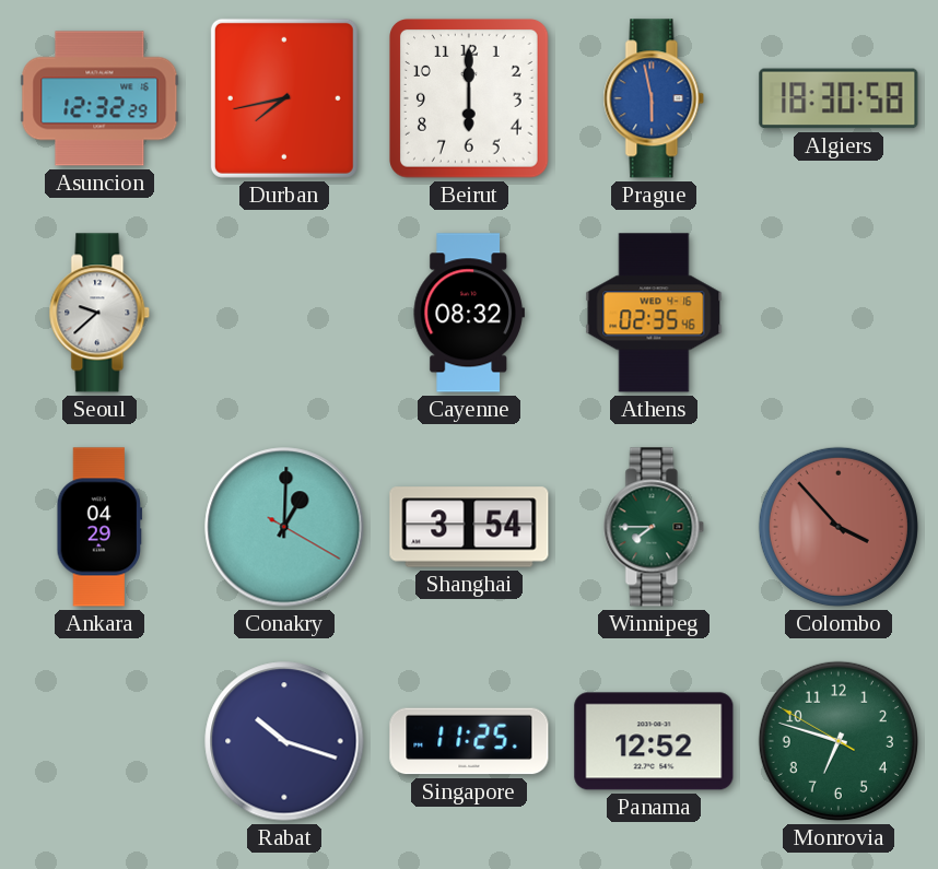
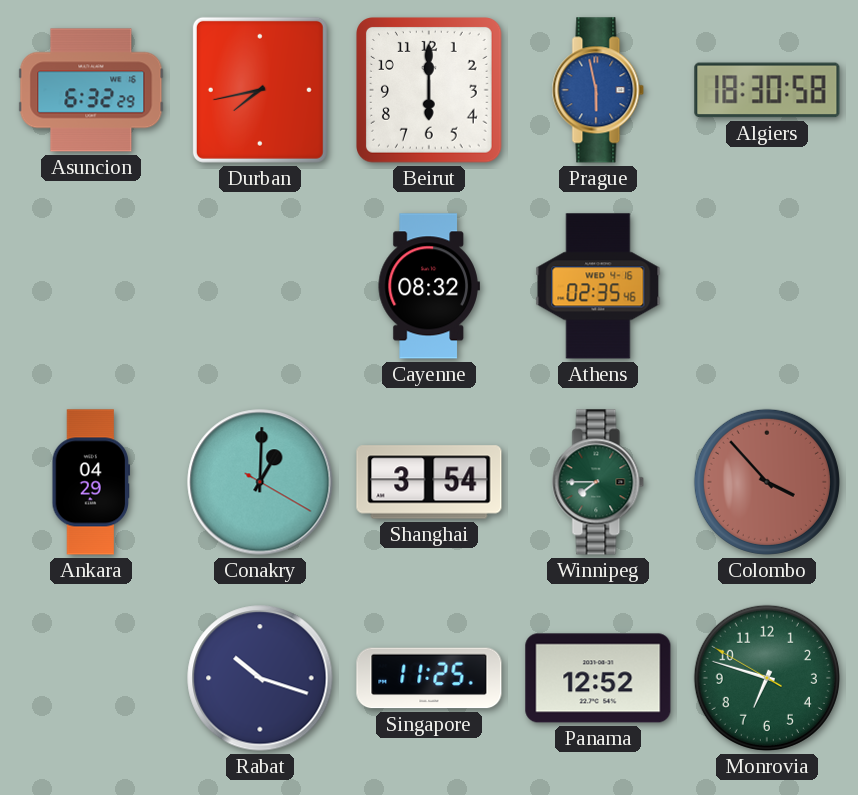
Asuncion: 12:32 -> 6:32
Seoul: 9:38 -> none
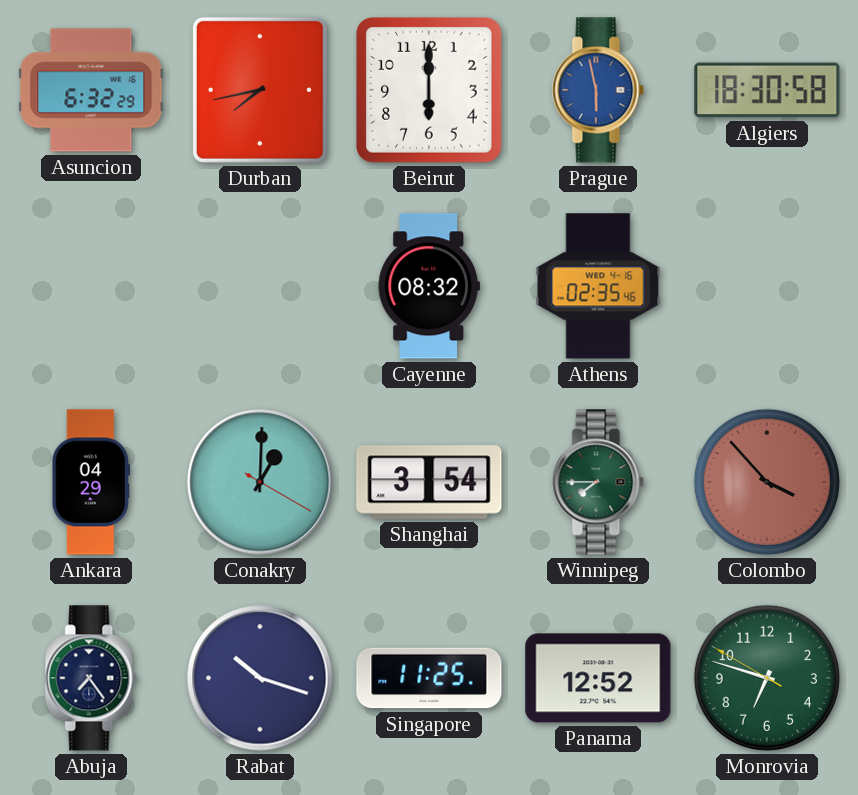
Abuja: none -> 7:24
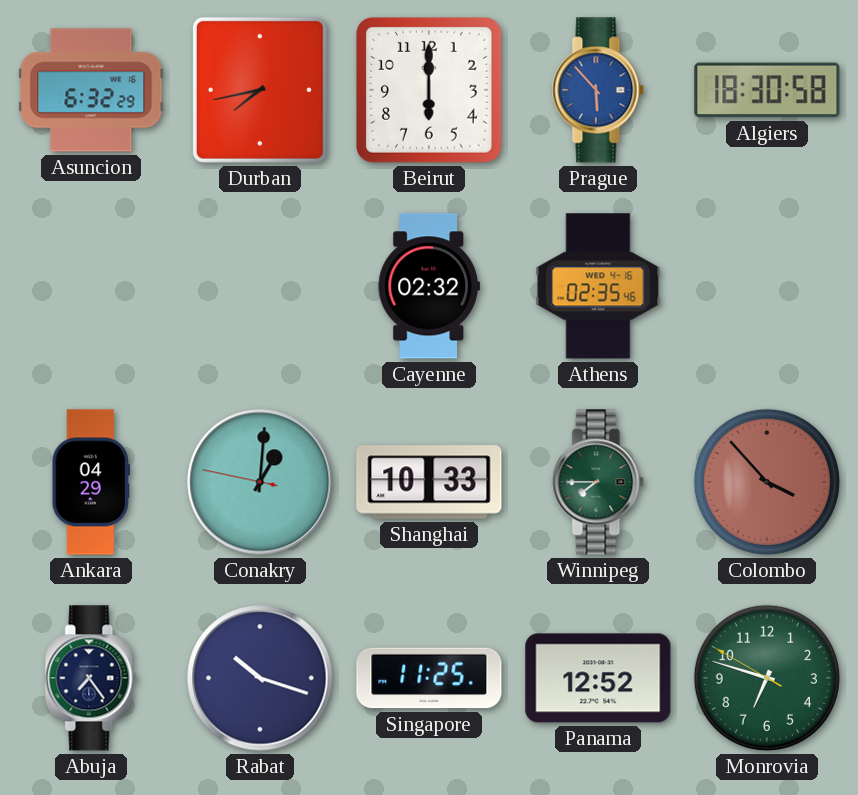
Prague: 5:58 -> 5:53
Cayenne: 08:32 -> 02:32
Conakry: 1:00:20 -> 1:00:47
Shanghai: 3:54 -> 10:33
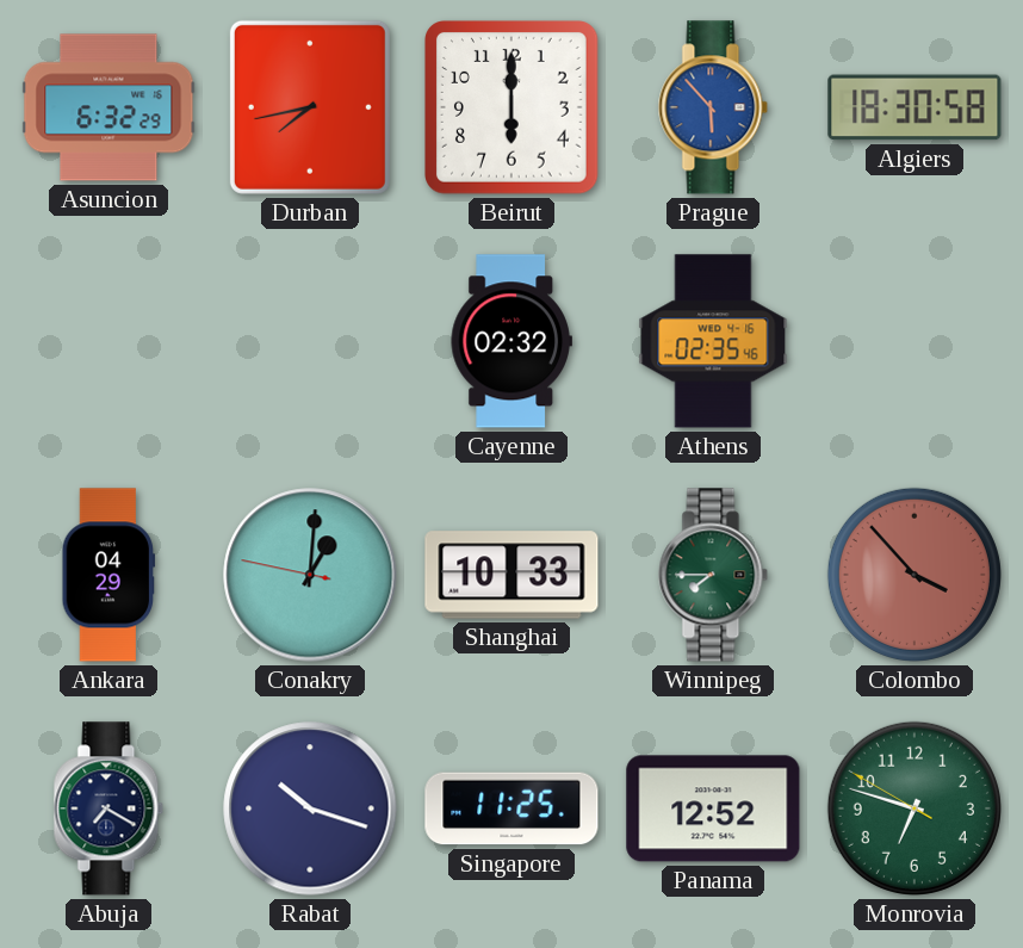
Abuja: 7:24 -> 7:20
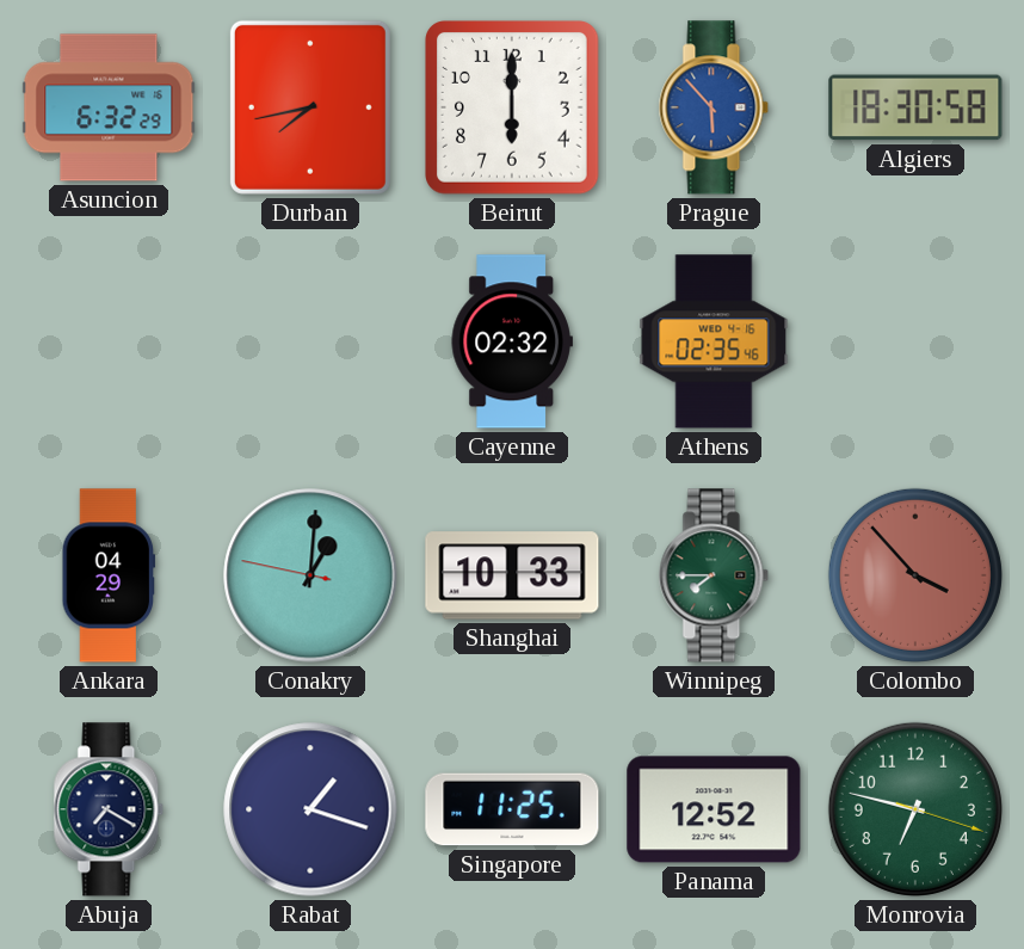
Rabat: 10:18 -> 1:18
Monrovia: 6:47:50 -> 6:47:18
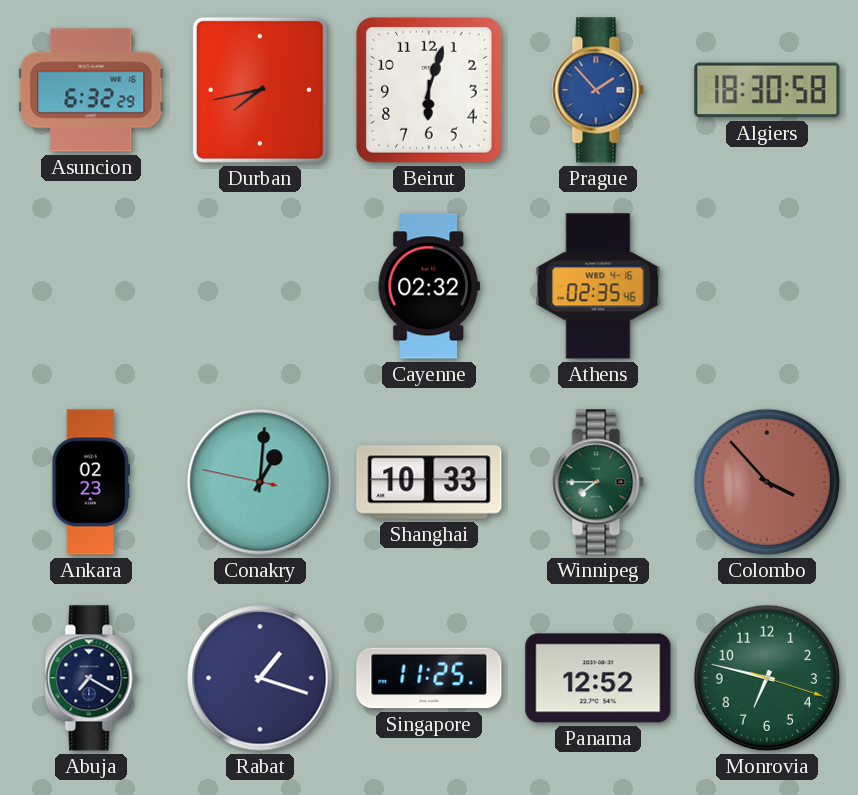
Beirut: 6:00 -> 6:03
Prague: 5:53 -> 1:53
Ankara: 04:29 -> 02:23
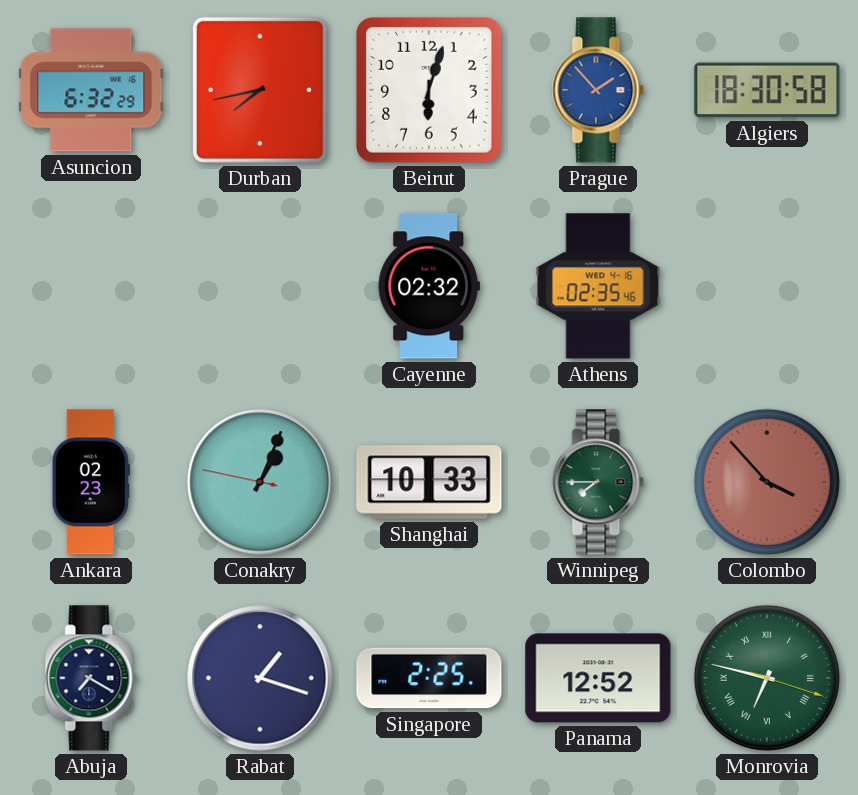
Conakry: 1:00 -> 1:03
Singapore: 11:25 -> 2:25
Monrovia numerals: Arabic -> Roman
